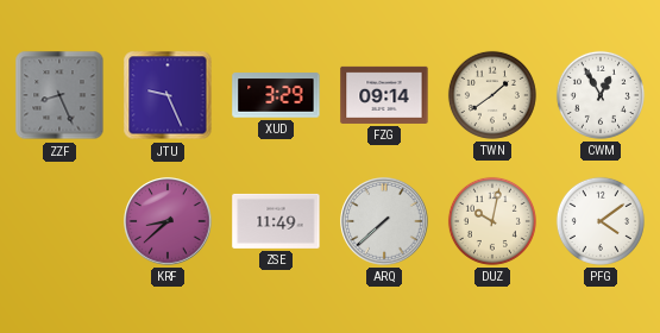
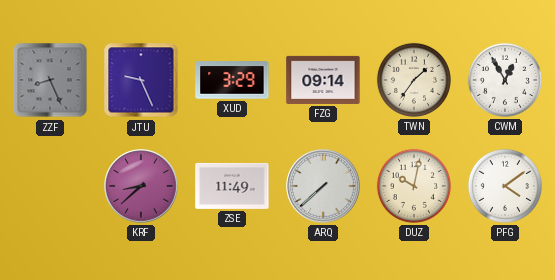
TWN: 1:39 -> 1:36
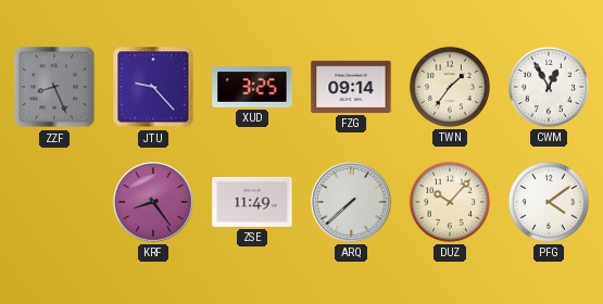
JTU: 9:26 -> 9:23
XUD: 3:29 -> 3:25
KRF: 8:38 -> 8:24
DUZ: 10:02 -> 10:07
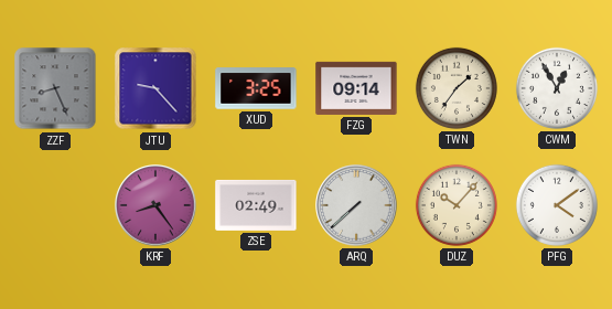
ZSE: 11:49 -> 02:49
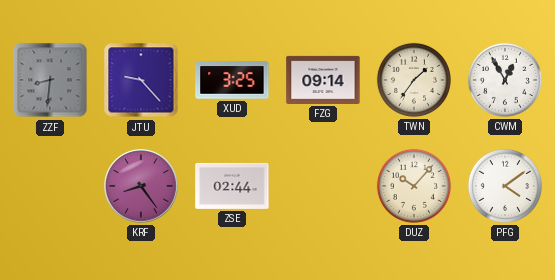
ZZF: 8:26 -> 8:31
ZSE: 02:49 -> 02:44
ARQ: 7:38 -> none
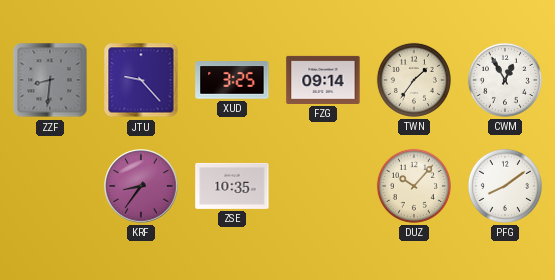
KRF: 8:24 -> 8:36
ZSE: 02:44 -> 10:35
PFG: 4:09 -> 8:09
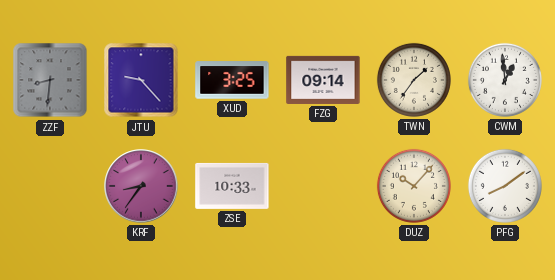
CWM: 12:55 -> 12:59
ZSE: 10:35 -> 10:33
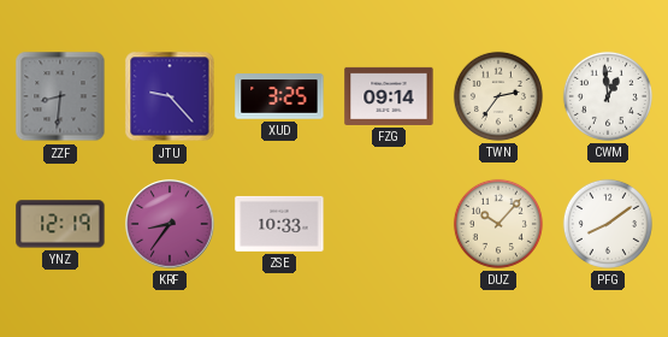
TWN: 1:36 -> 2:36
YNZ: none -> 12:19
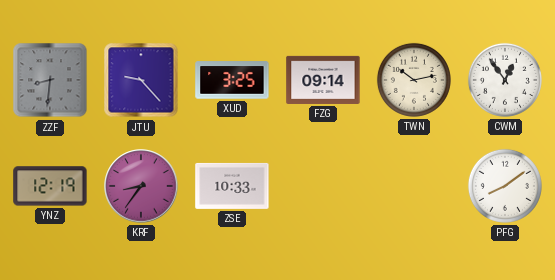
TWN: 2:36 -> 10:13
CWM: 12:59 -> 12:54
DUZ: 10:07 -> none
